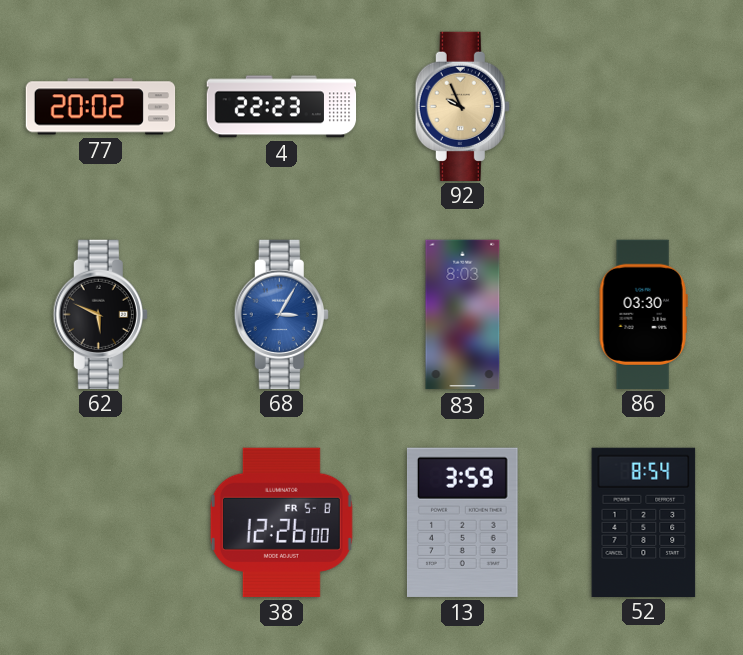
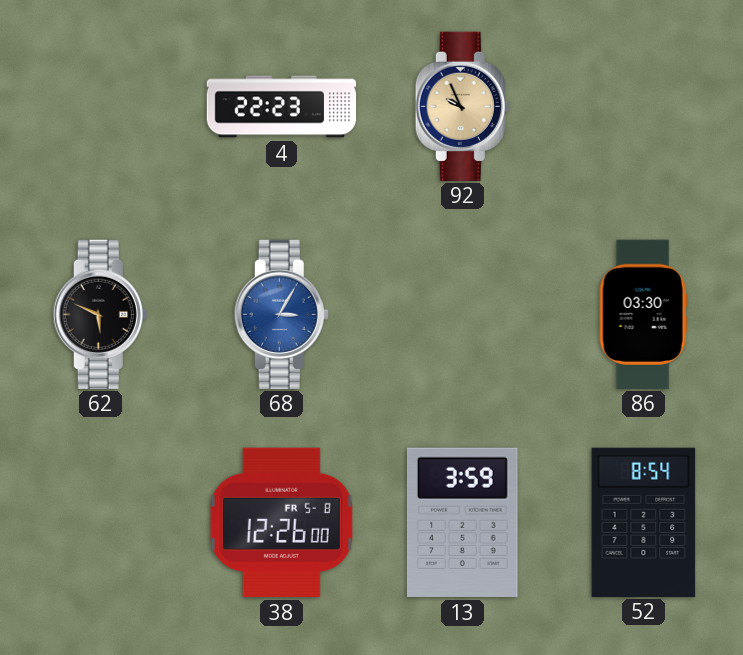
77: 20:02 -> none
83: 8:03 -> none
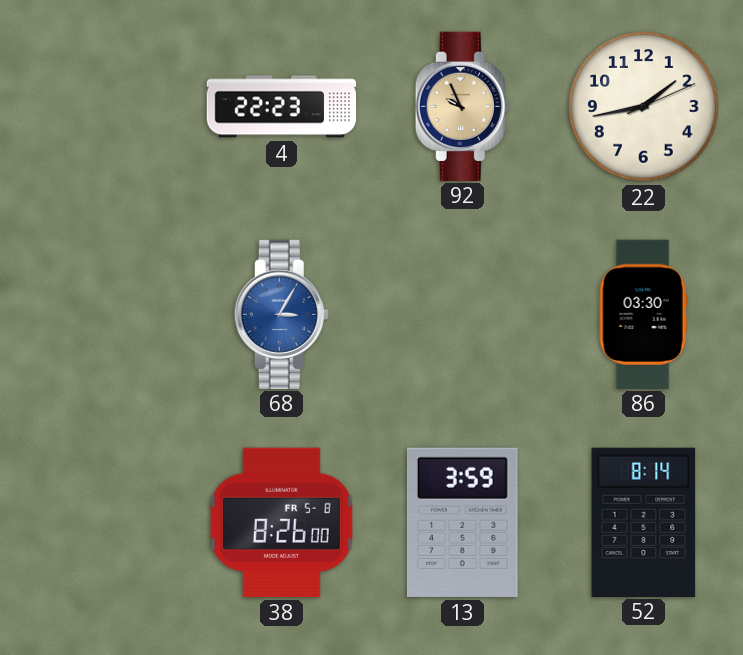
22: none -> 1:43
62: 5:49 -> none
38: 12:26 -> 8:26
52: 8:54 -> 8:14
